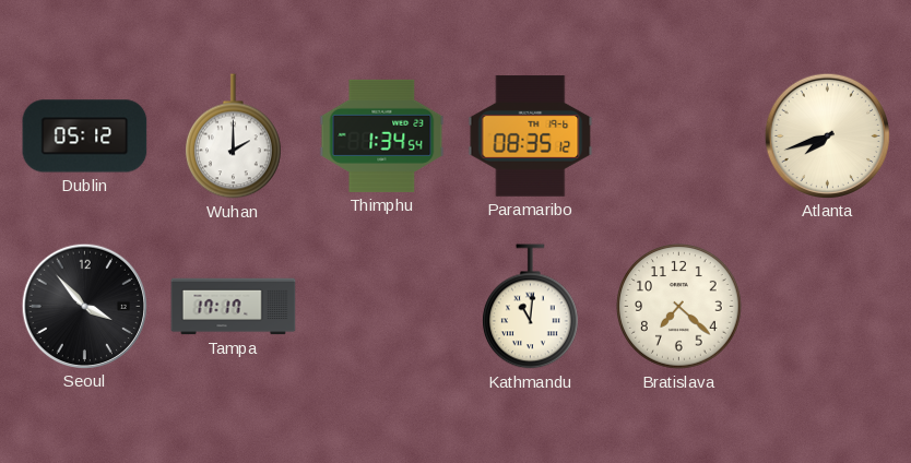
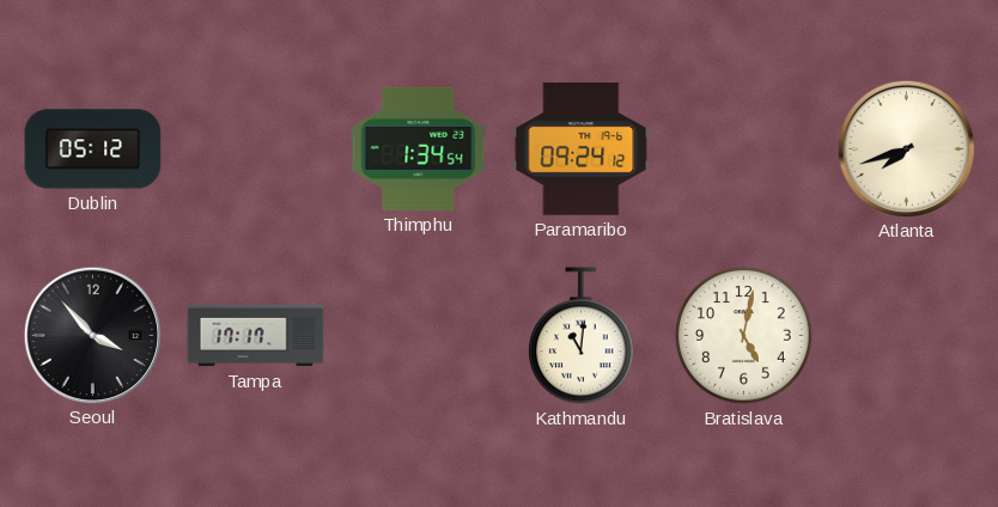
Wuhan: 2:00 -> none
Paramaribo: 08:35 -> 09:24
Bratislava: 7:22 -> 5:02
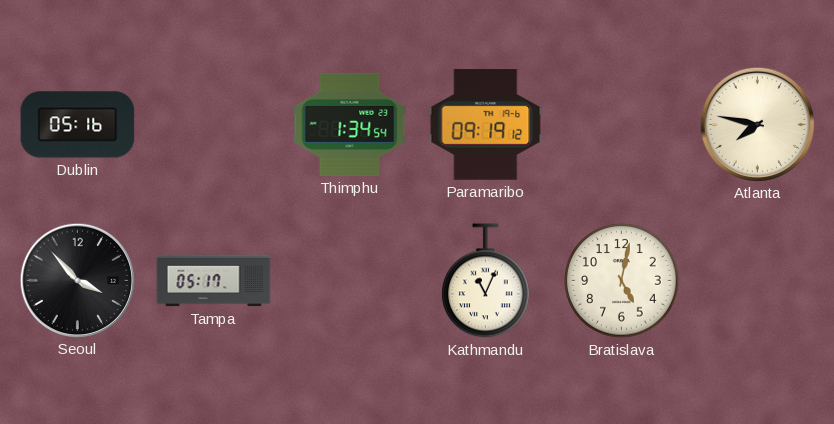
Dublin: 05:12 -> 05:16
Paramaribo: 09:24 -> 09:19
Atlanta: 7:42 -> 7:47
Tampa: 17:17 -> 05:17
Kathmandu: 11:01 -> 11:04
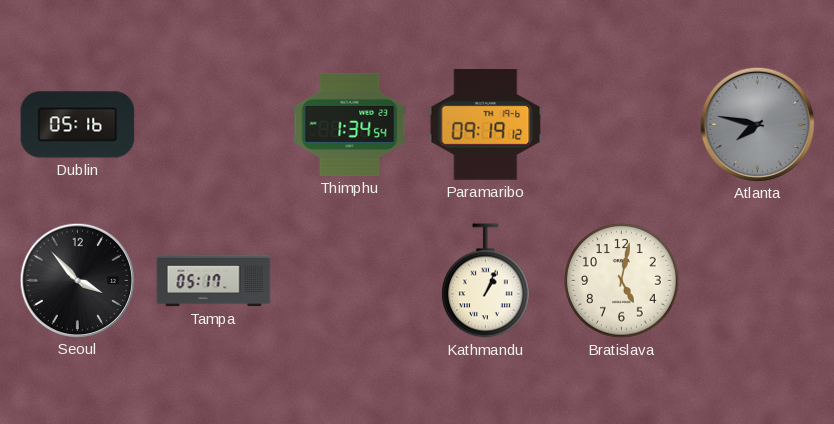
Atlanta dial: cream -> grey
Kathmandu: 11:04 -> 1:04
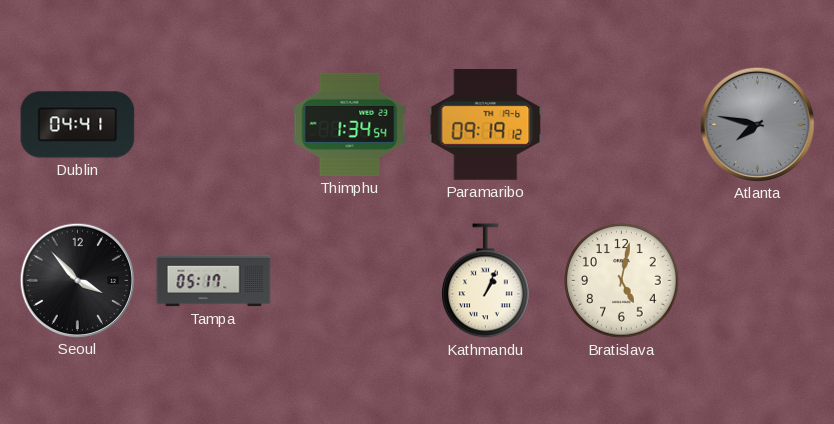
Dublin: 05:16 -> 04:41
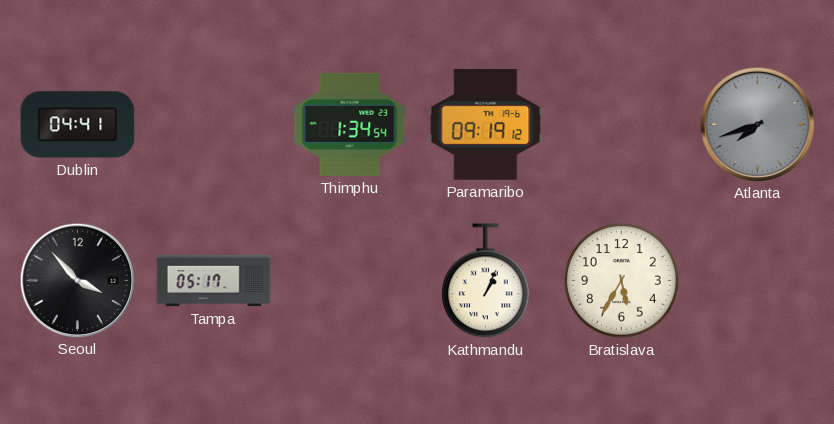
Atlanta: 7:47 -> 7:42
Bratislava: 5:02 -> 5:35
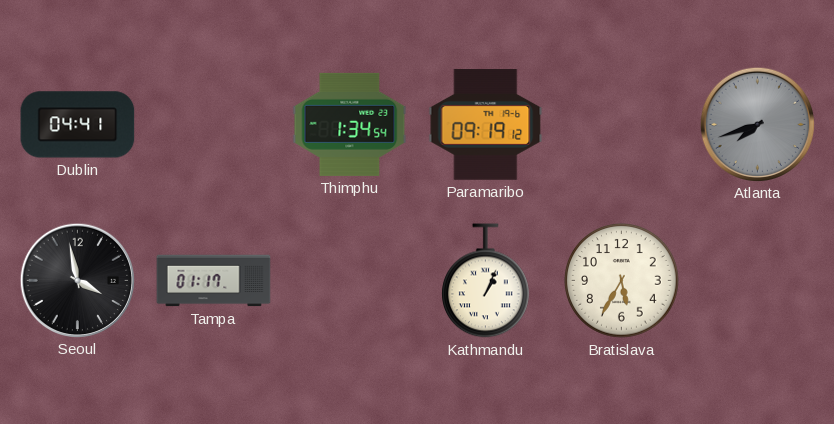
Seoul: 3:53 -> 3:58
Tampa: 05:17 -> 01:17
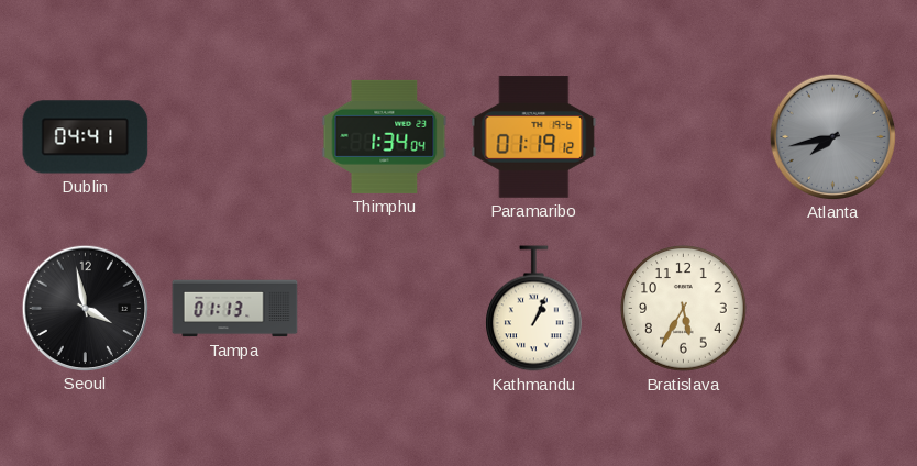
Thimphu: 1:34:54 -> 1:34:04
Paramaribo: 09:19 -> 01:19
Atlanta: 7:42 -> 7:43
Tampa: 01:17 -> 01:13
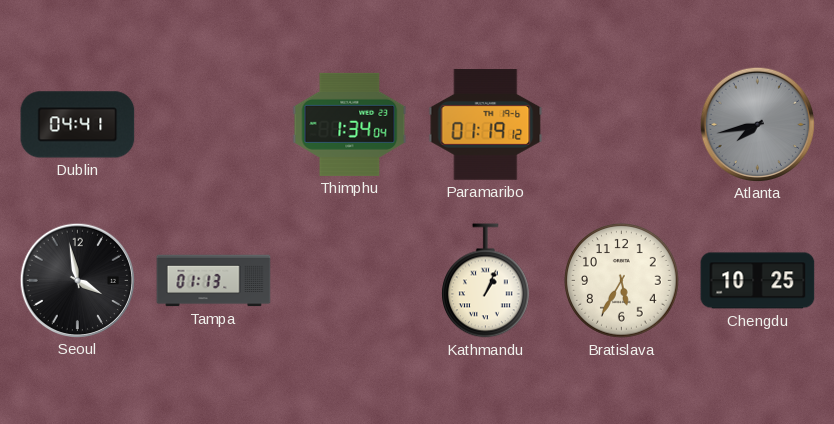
Chengdu: none -> 10:25
